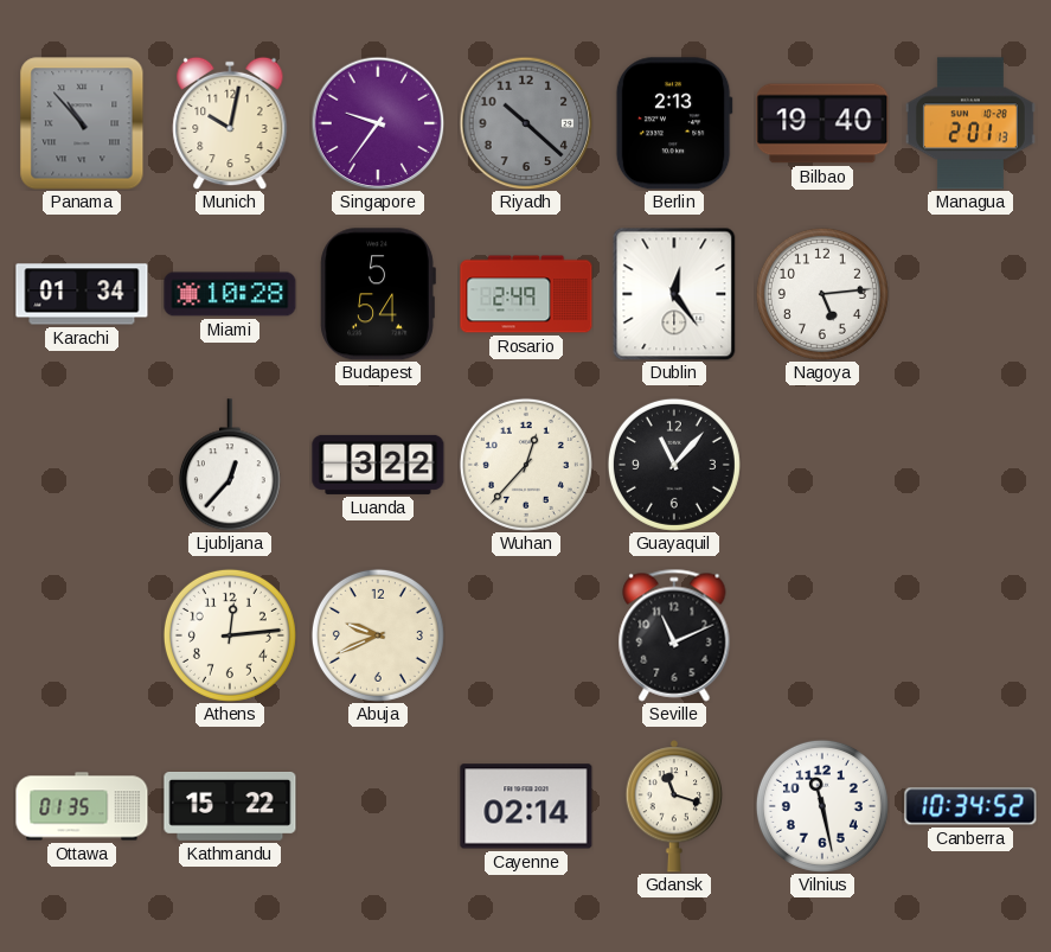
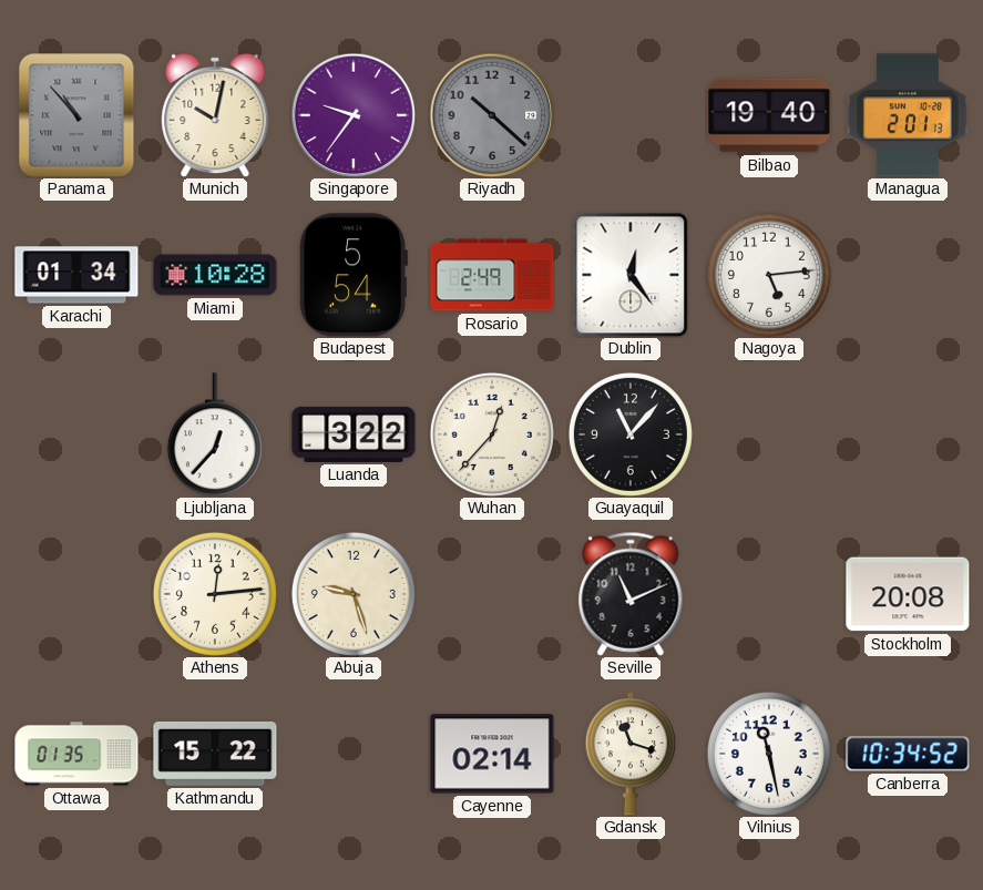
Berlin: 2:13 -> none
Abuja: 9:41 -> 9:27
Stockholm: none -> 20:08
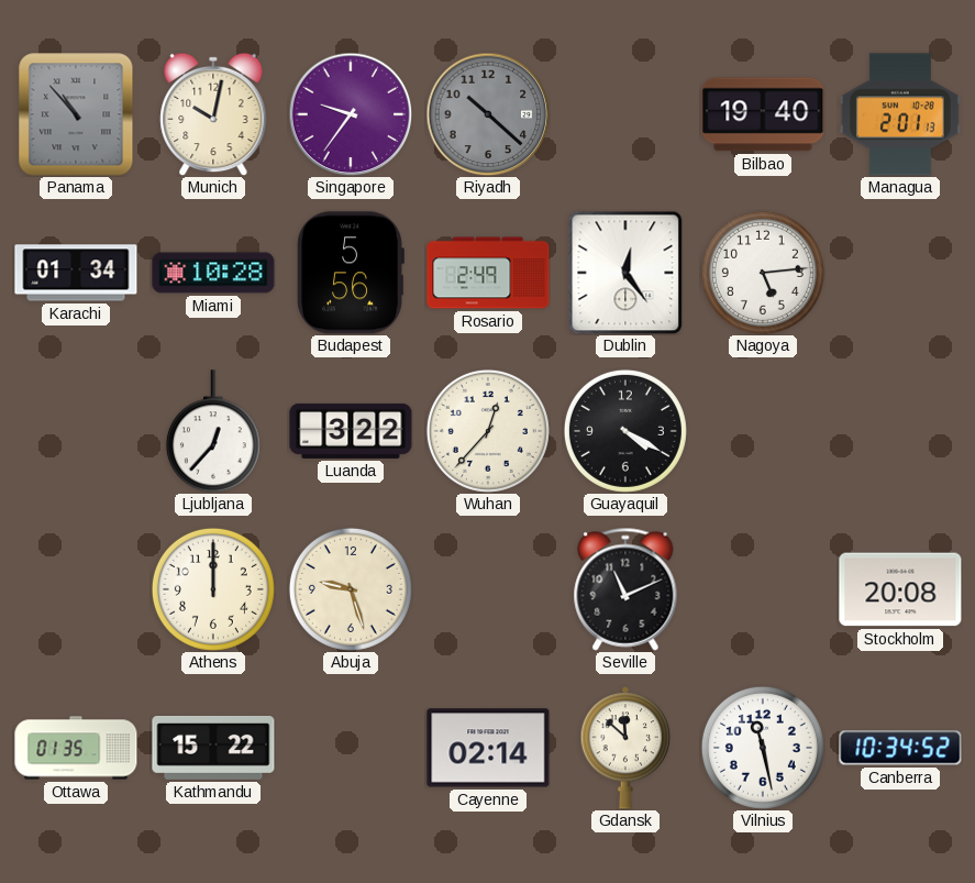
Budapest: 5:54 -> 5:56
Guayaquil: 11:07 -> 4:20
Athens: 12:14 -> 12:00
Gdansk: 11:18 -> 11:52
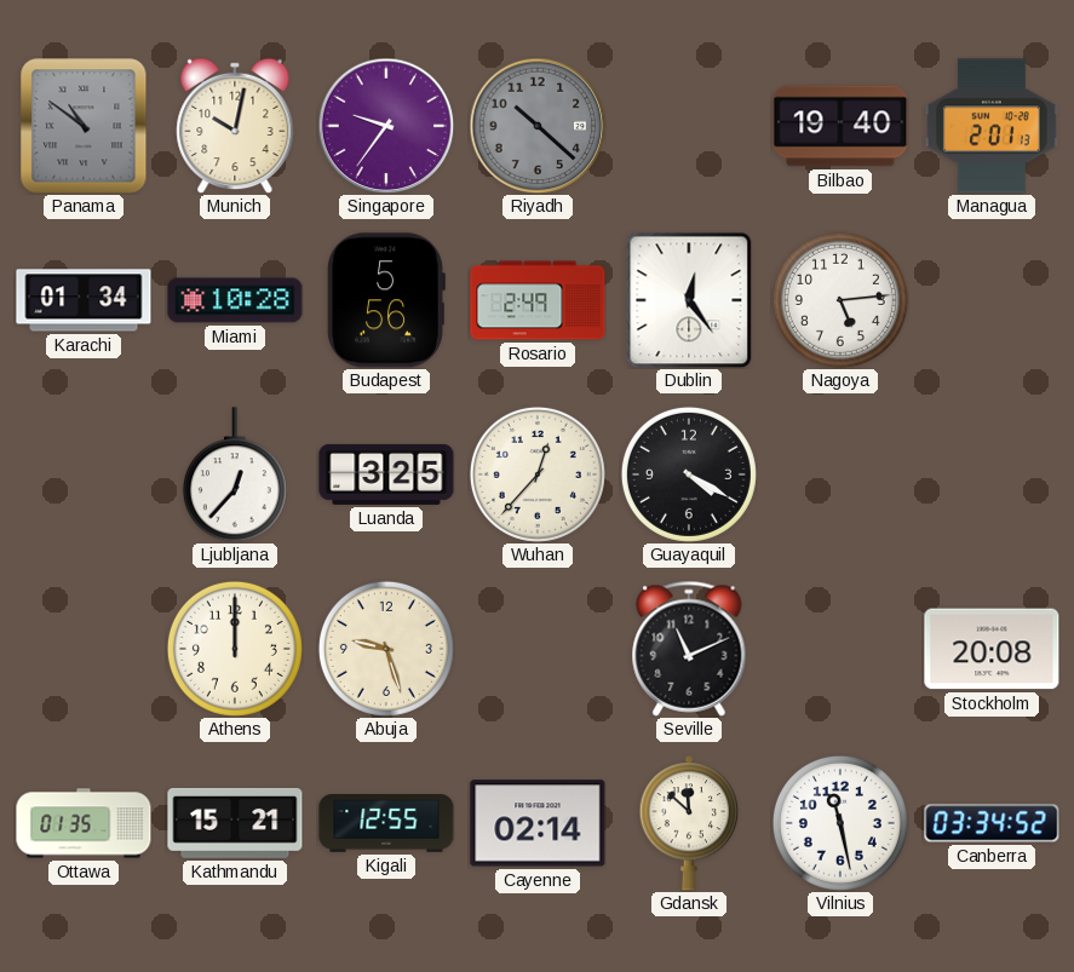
Panama: 10:53 -> 10:51
Luanda: 3:22 -> 3:25
Kathmandu: 15:22 -> 15:21
Kigali: none -> 12:55
Canberra: 10:34 -> 03:34
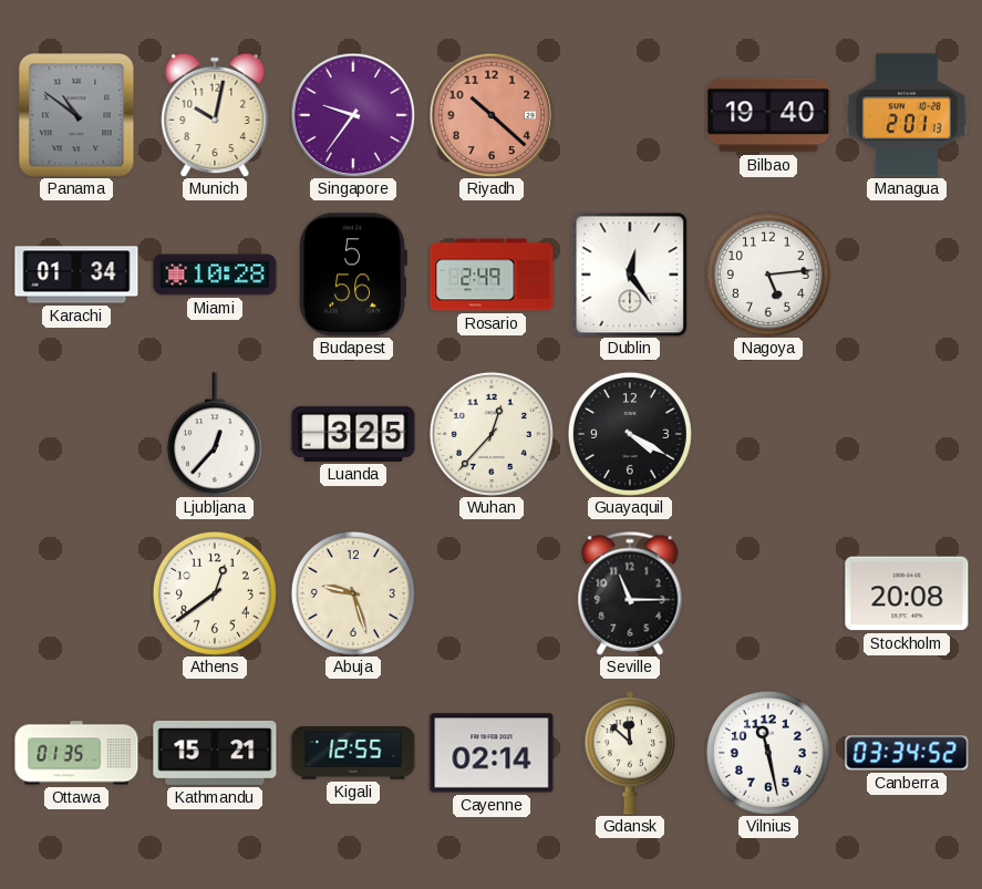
Riyadh dial: grey -> salmon
Athens: 12:00 -> 12:39
Seville: 11:11 -> 11:15
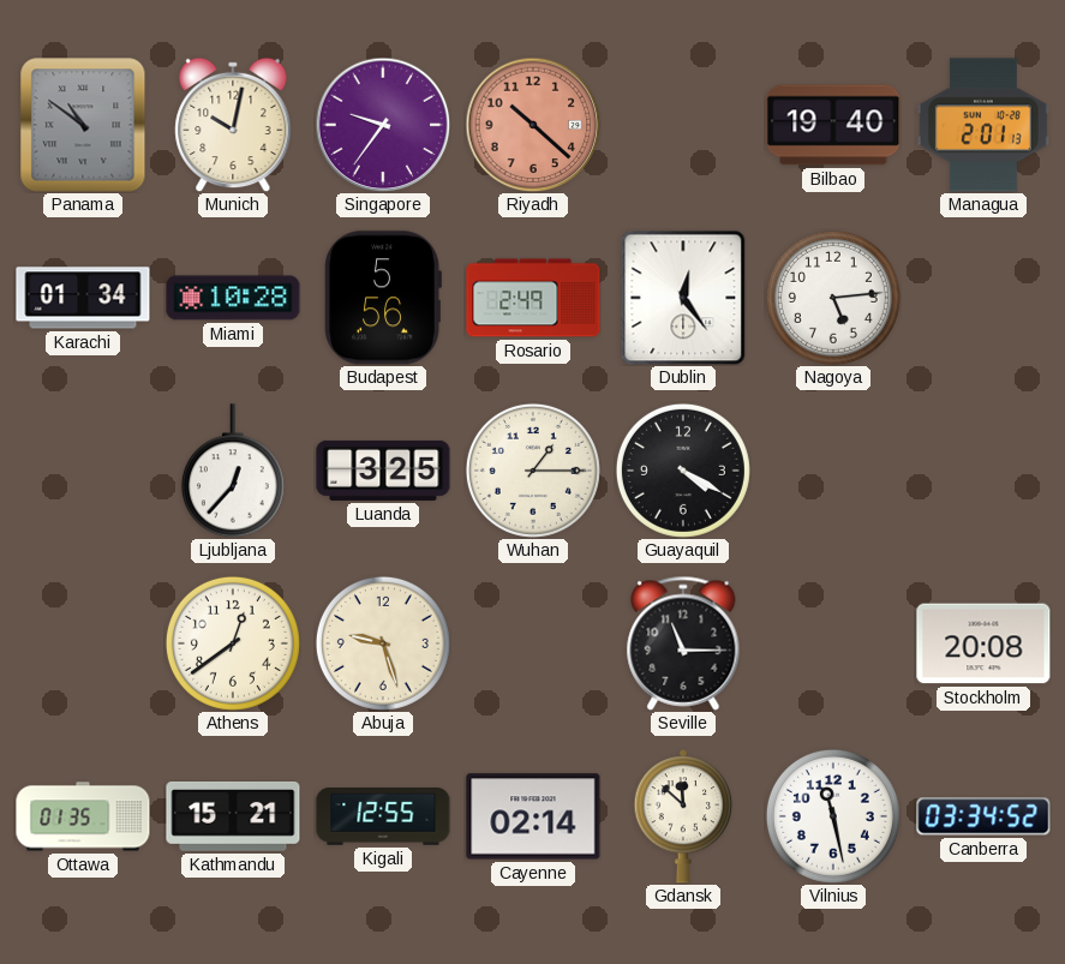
Wuhan: 12:37 -> 1:15
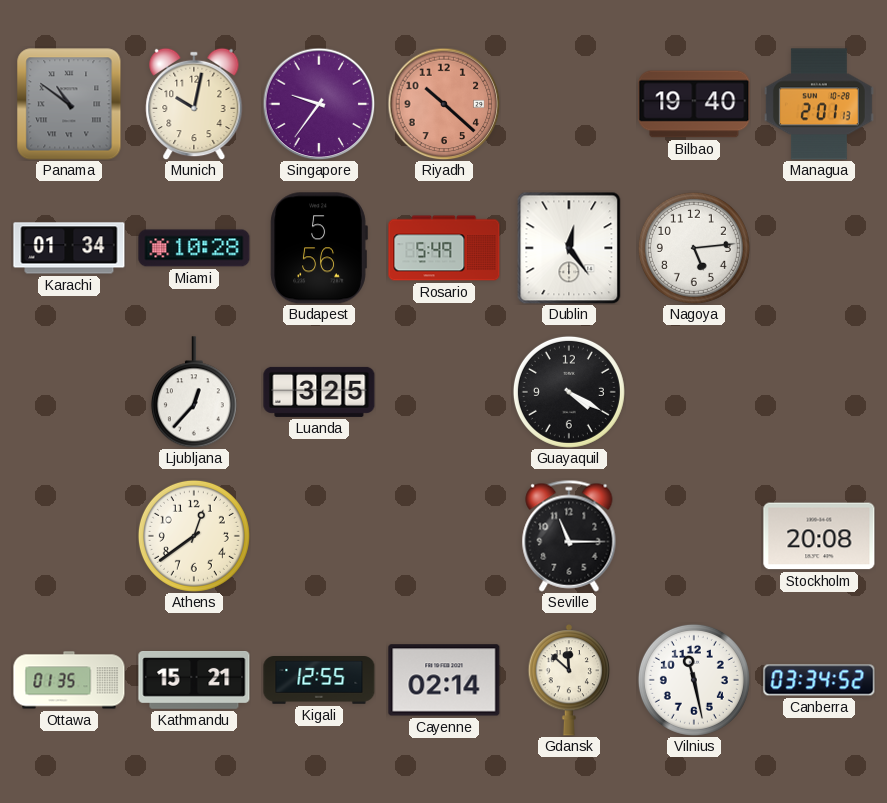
Rosario: 2:49 -> 5:49
Wuhan: 1:15 -> none
Abuja: 9:27 -> none
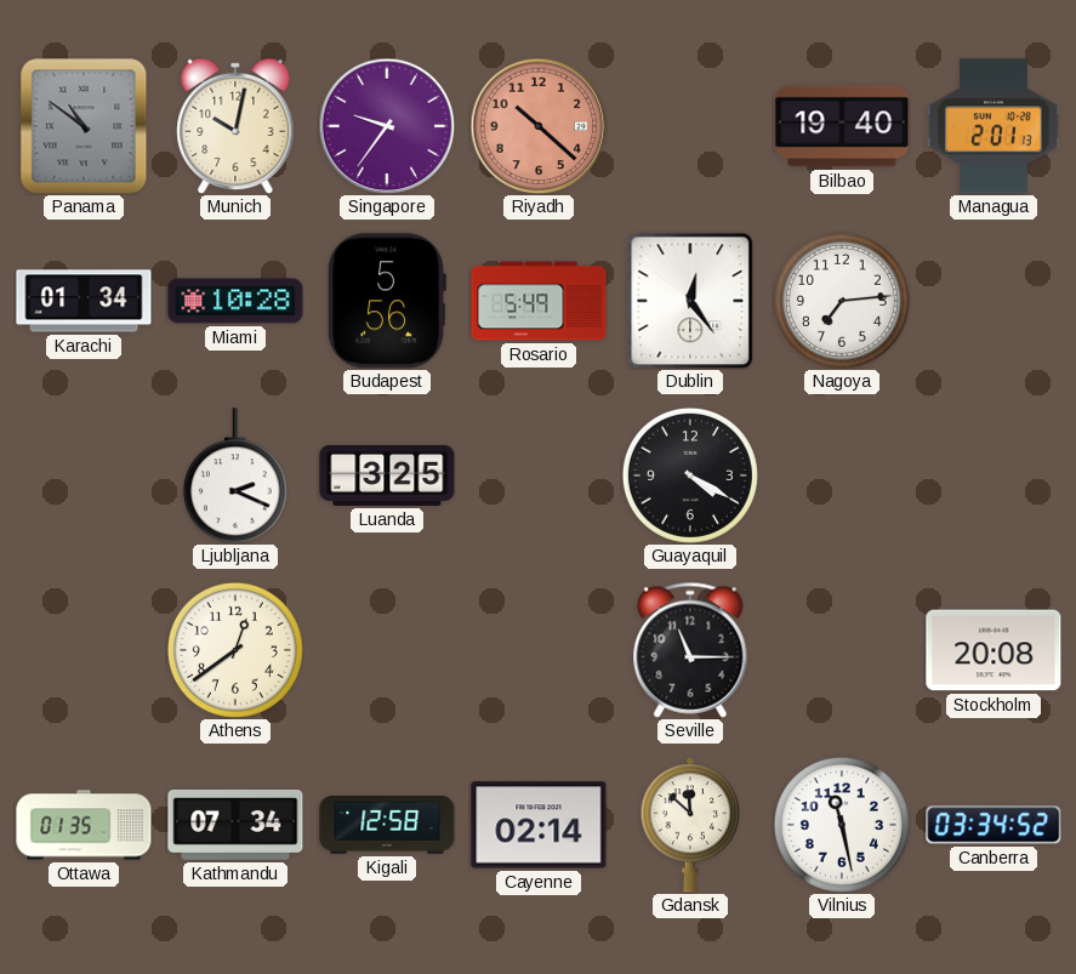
Nagoya: 5:14 -> 7:14
Ljubljana: 12:37 -> 2:19
Kathmandu: 15:21 -> 07:34
Kigali: 12:55 -> 12:58
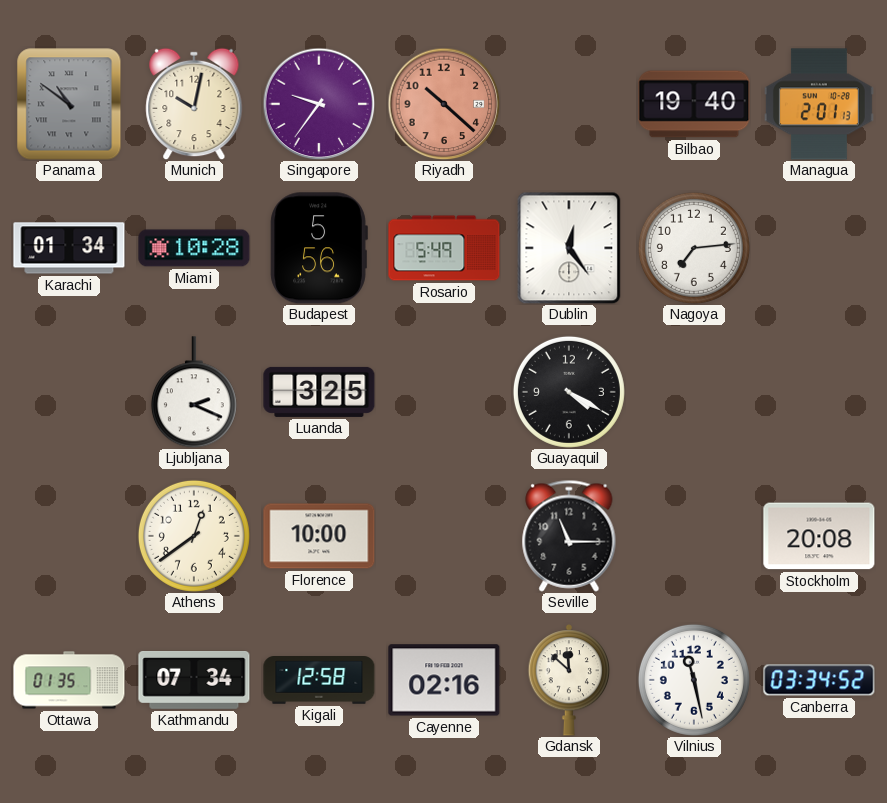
Florence: none -> 10:00
Cayenne: 02:14 -> 02:16
